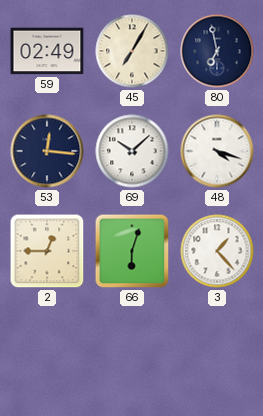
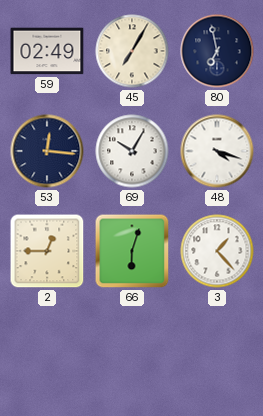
69: 10:08 -> 10:05
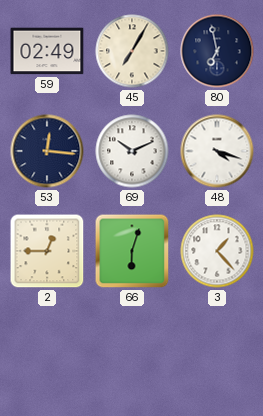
69: 10:05 -> 10:11
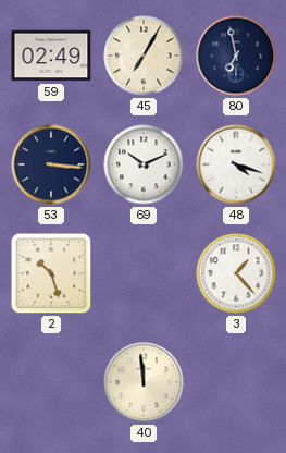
53: 12:16 -> 3:16
2: 12:45 -> 10:27
66: 6:03 -> none
40: none -> 11:59
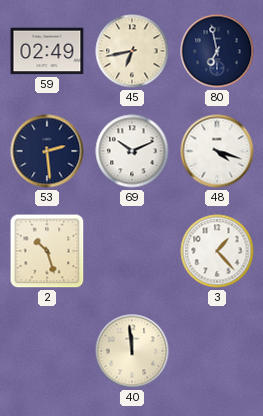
45: 7:05 -> 6:43
53: 3:16 -> 2:29
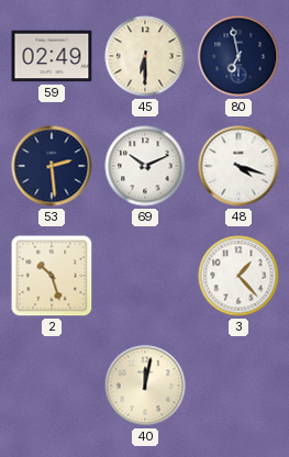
45: 6:43 -> 6:30
40: 11:59 -> 12:02
